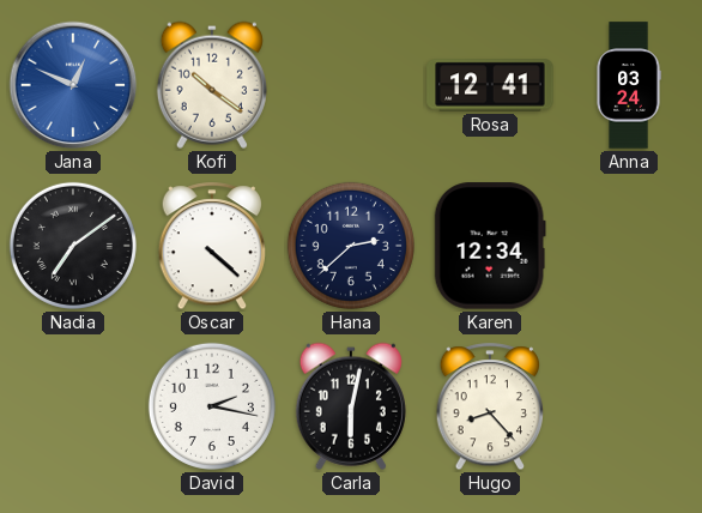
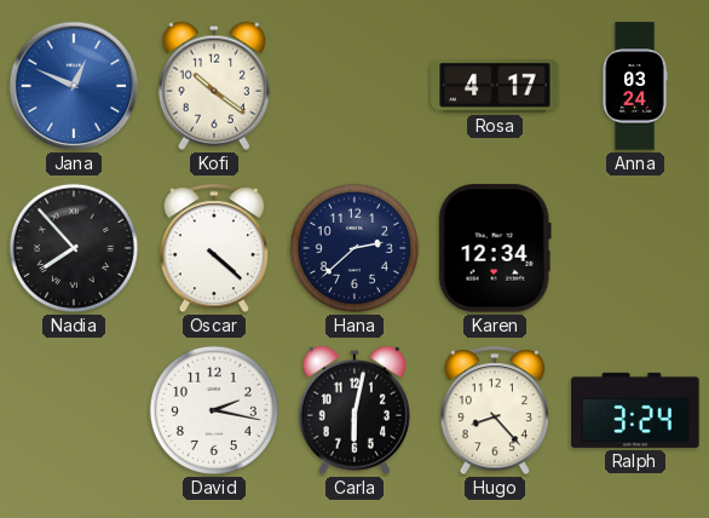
Rosa: 12:41 -> 4:17
Nadia: 7:09 -> 7:53
Ralph: none -> 3:24
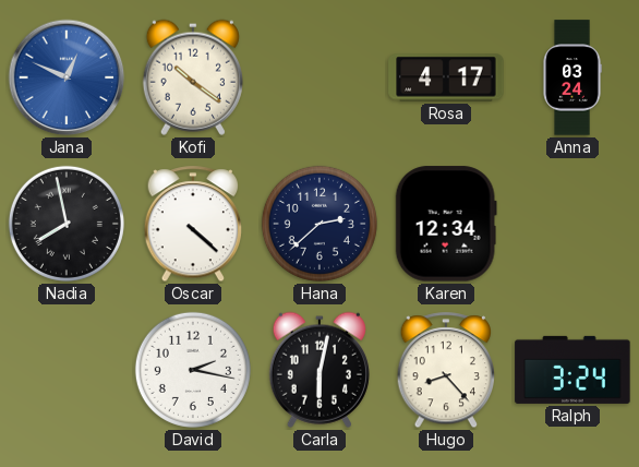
Nadia: 7:53 -> 7:58
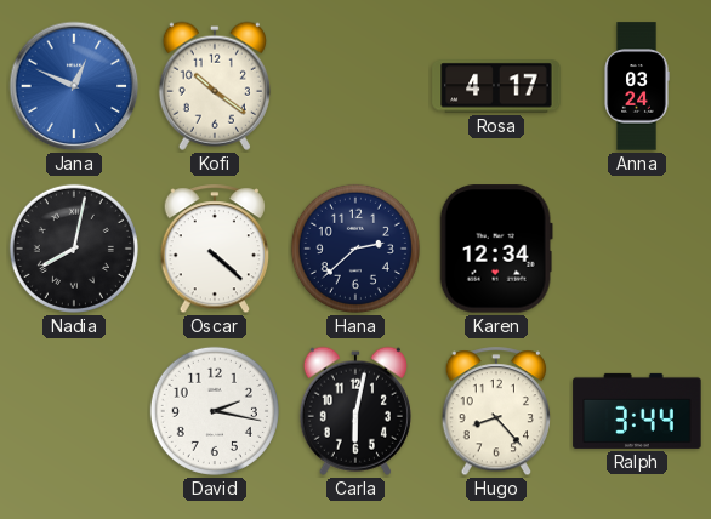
Nadia: 7:58 -> 8:02
Ralph: 3:24 -> 3:44
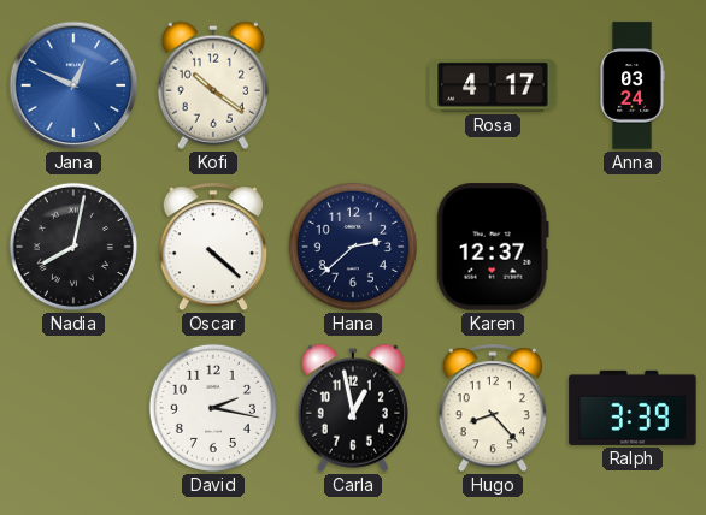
Karen: 12:34 -> 12:37
Carla: 6:02 -> 12:58
Ralph: 3:44 -> 3:39
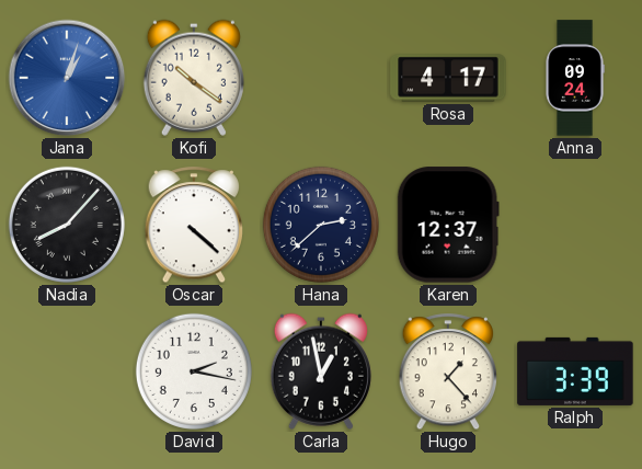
Jana: 12:49 -> 1:03
Anna: 03:24 -> 09:24
Nadia: 8:02 -> 8:07
Hugo: 8:23 -> 1:23
